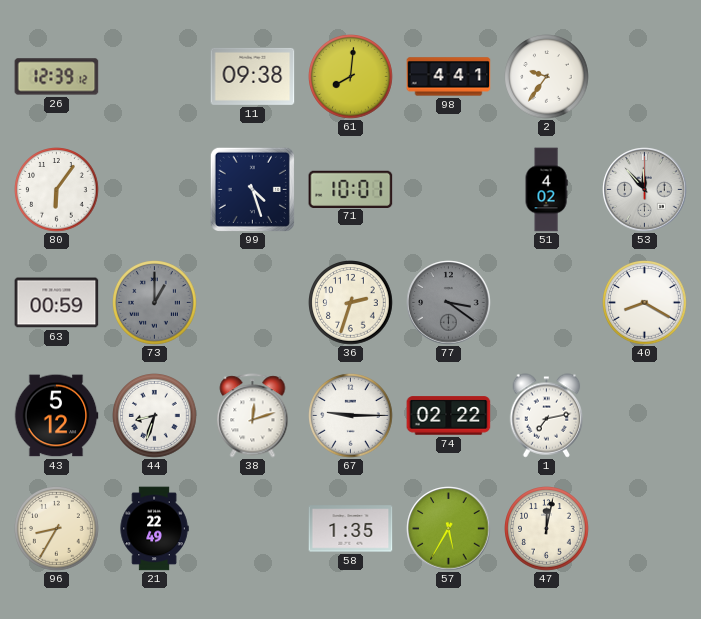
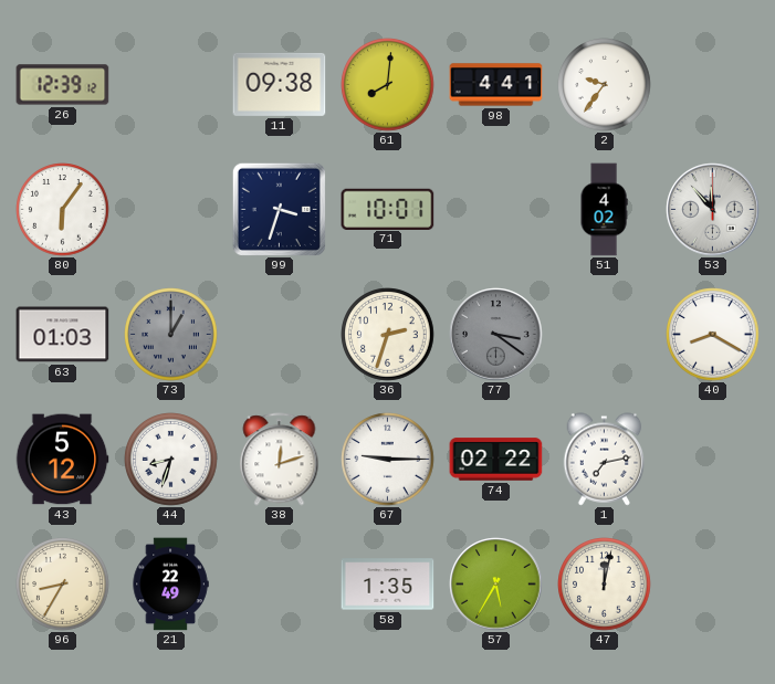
99: 4:27 -> 3:33
63: 00:59 -> 01:03
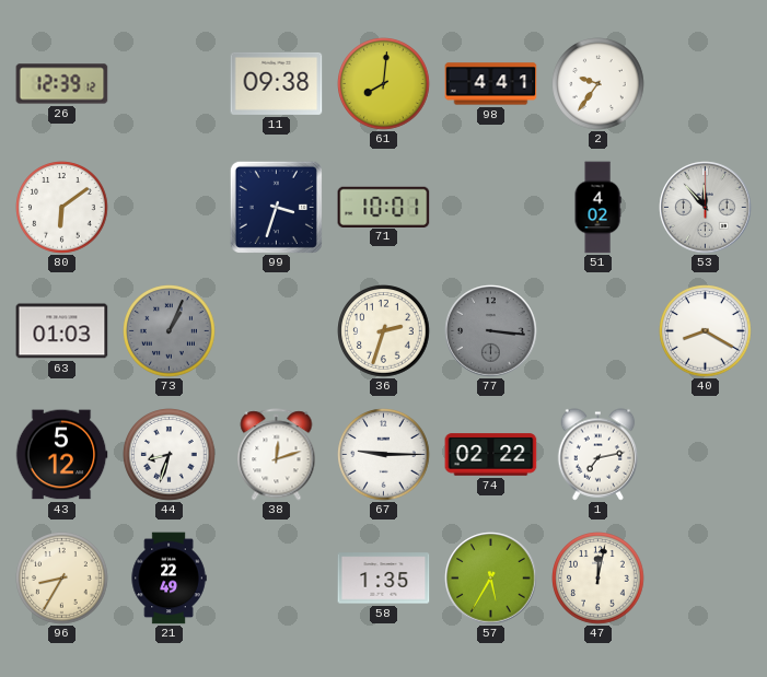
80: 6:06 -> 6:09
73: 1:00 -> 1:04
77: 3:21 -> 3:16
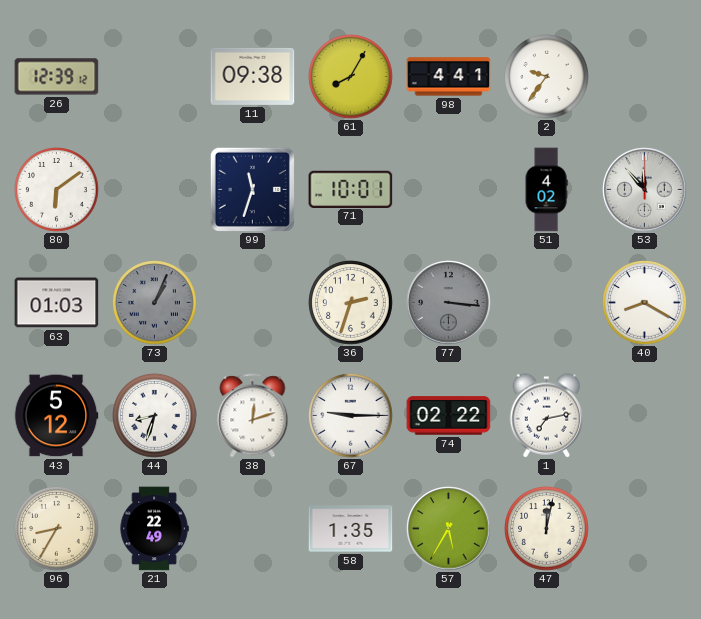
61: 8:01 -> 8:05
99: 3:33 -> 11:33
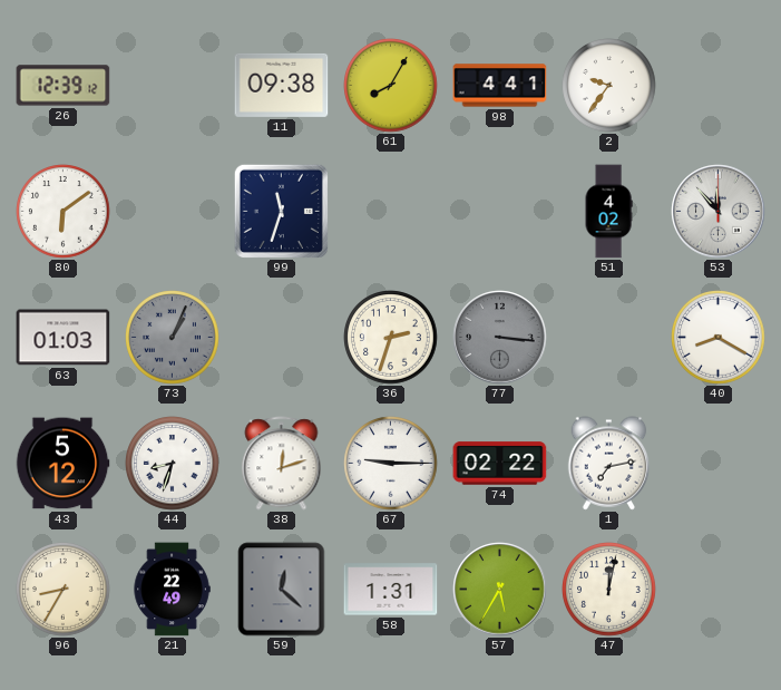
71: 10:01 -> none
59: none -> 12:22
58: 1:35 -> 1:31
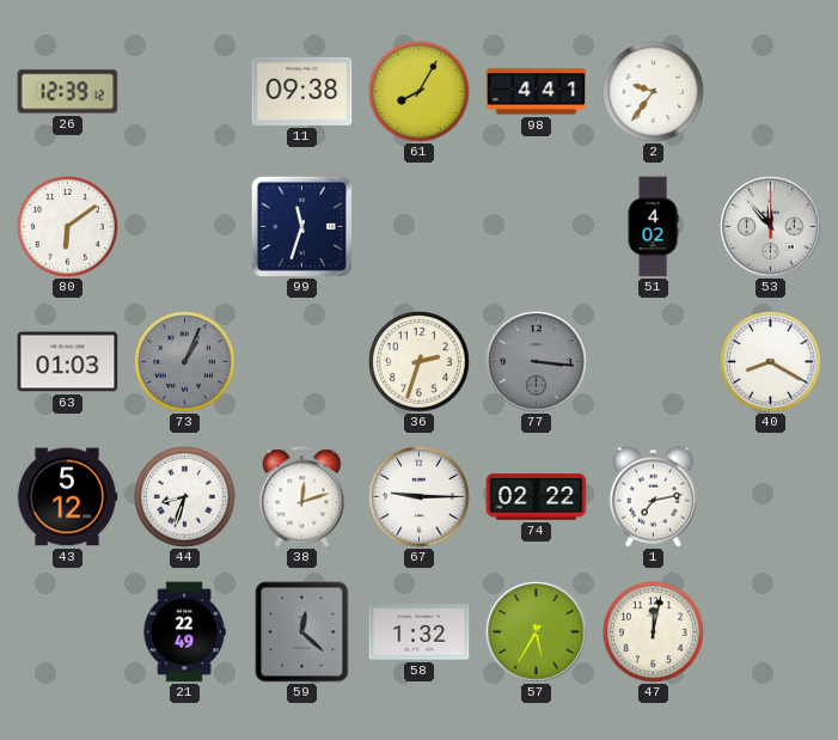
96: 8:35 -> none
58: 1:31 -> 1:32
